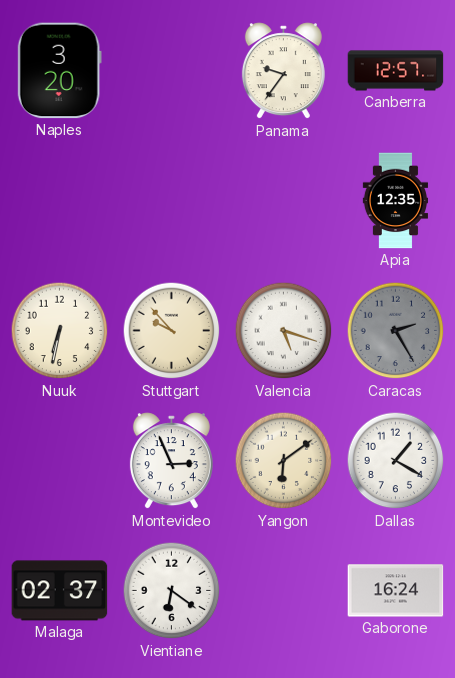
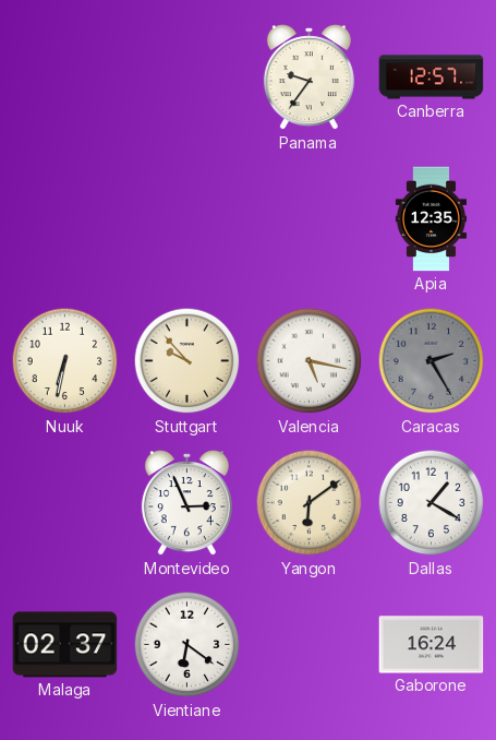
Naples: 3:20 -> none
Valencia: 5:18 -> 5:17
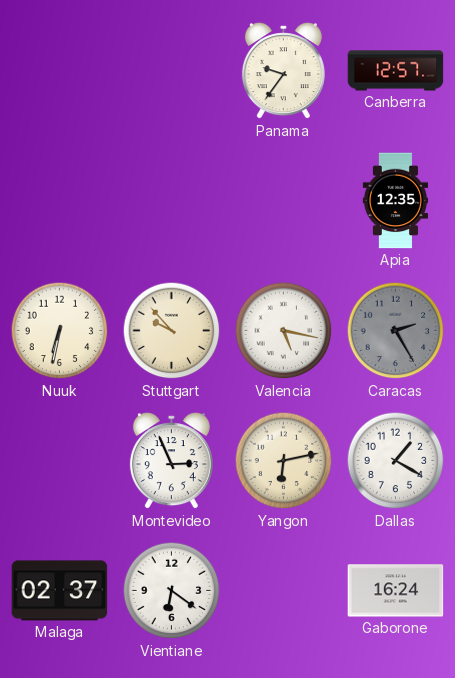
Yangon: 6:09 -> 6:13
